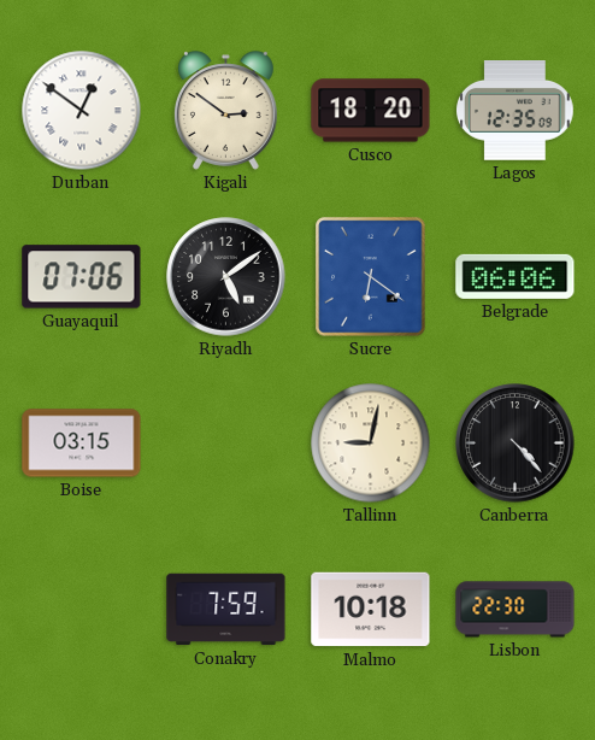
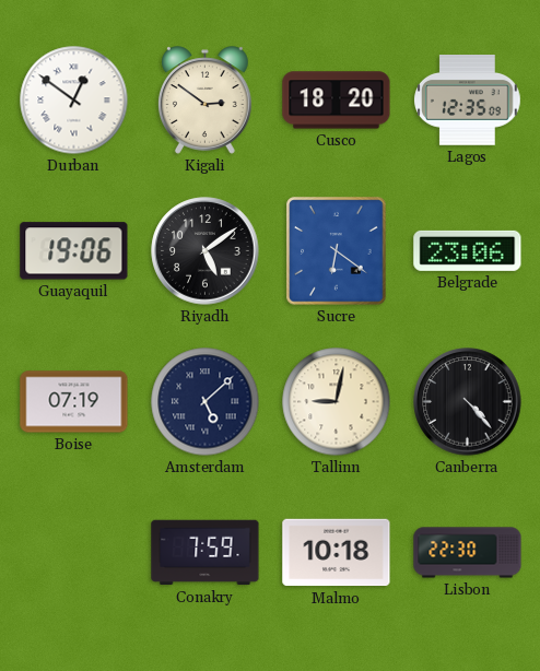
Guayaquil: 07:06 -> 19:06
Belgrade: 06:06 -> 23:06
Boise: 03:15 -> 07:19
Amsterdam: none -> 5:08
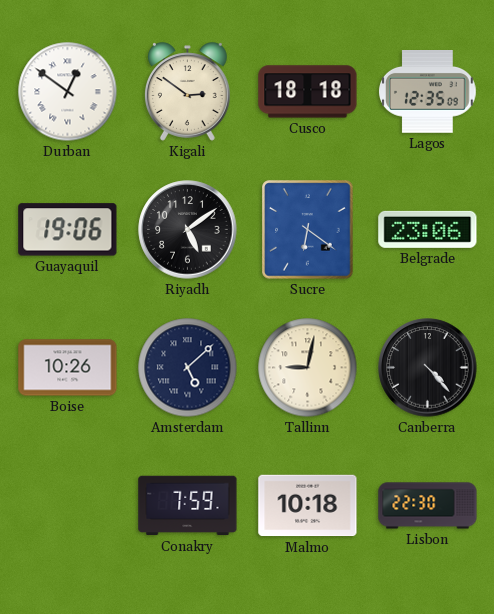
Cusco: 18:20 -> 18:18
Boise: 07:19 -> 10:26
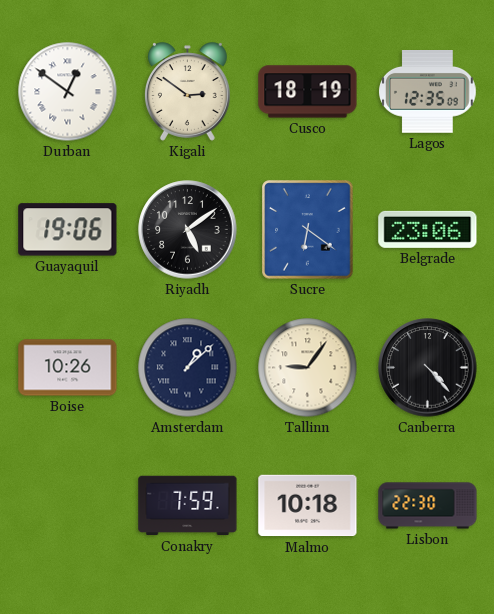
Cusco: 18:18 -> 18:19
Amsterdam: 5:08 -> 1:08
Tallinn: 9:02 -> 9:06
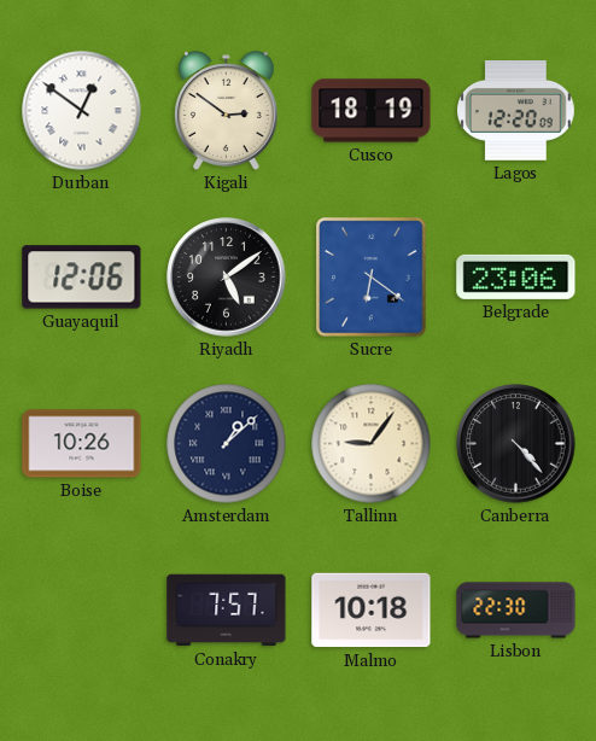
Lagos: 12:35 -> 12:20
Guayaquil: 19:06 -> 12:06
Conakry: 7:59 -> 7:57
